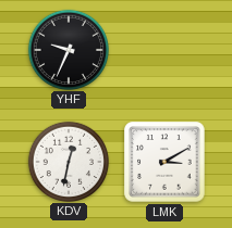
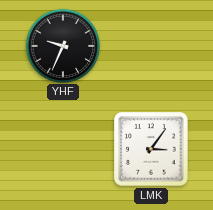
KDV: 12:32 -> none
LMK: 3:10 -> 3:06
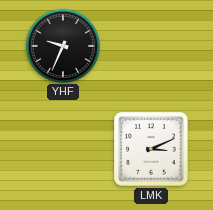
LMK: 3:06 -> 3:11
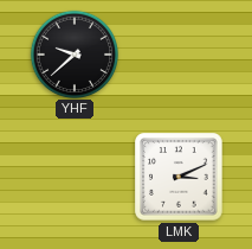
YHF: 9:34 -> 9:38
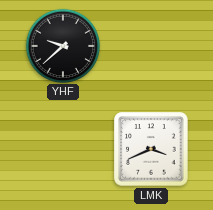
LMK: 3:11 -> 3:41
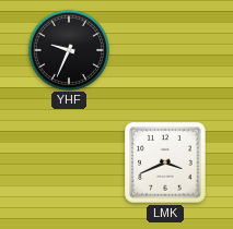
YHF: 9:38 -> 9:34
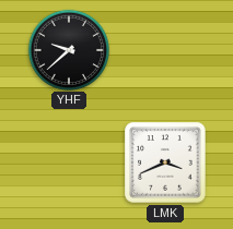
YHF: 9:34 -> 9:38
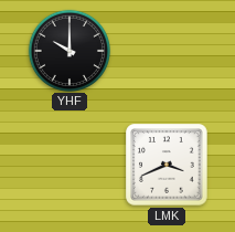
YHF: 9:38 -> 10:00
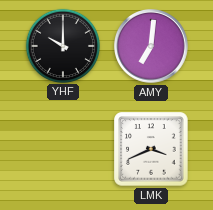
AMY: none -> 7:01
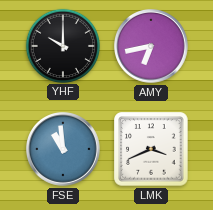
AMY: 7:01 -> 6:43
FSE: none -> 10:59
